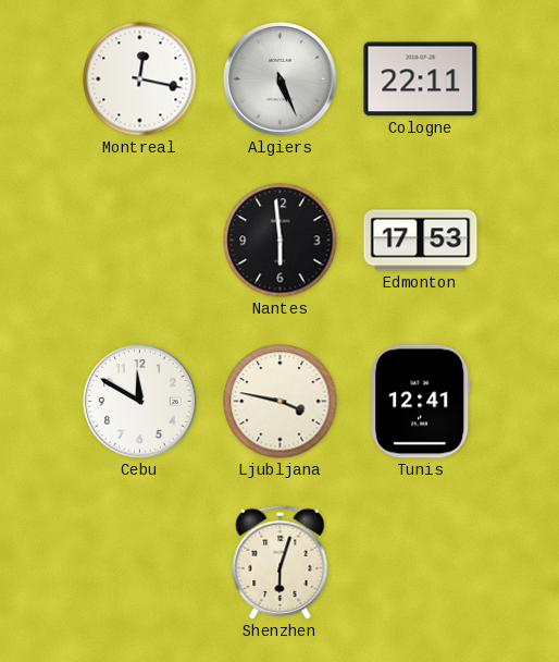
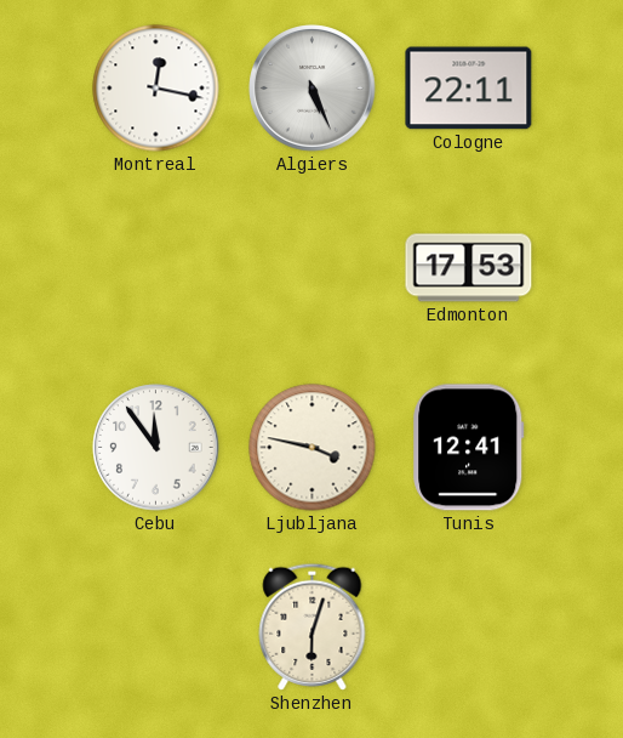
Nantes: 5:59 -> none
Cebu: 11:50 -> 11:54
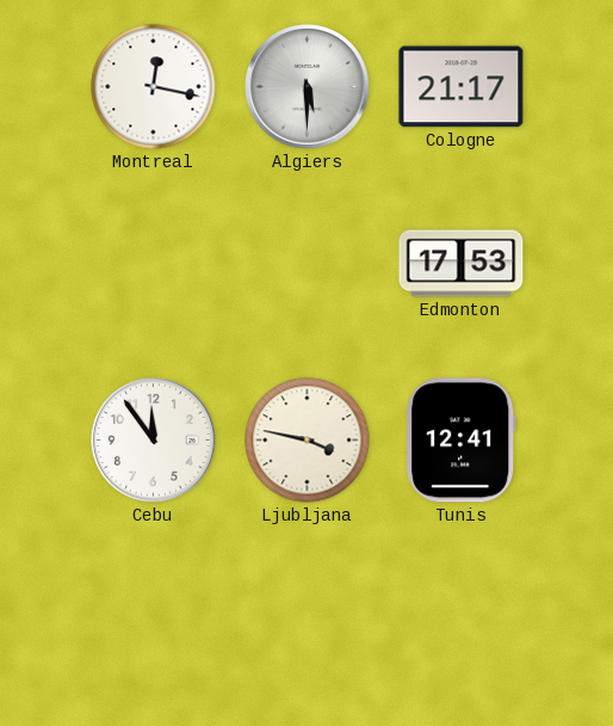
Algiers: 5:26 -> 5:30
Cologne: 22:11 -> 21:17
Shenzhen: 6:03 -> none
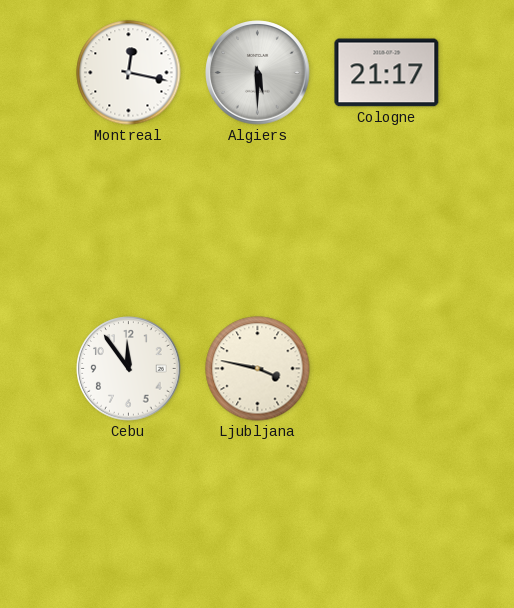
Edmonton: 17:53 -> none
Tunis: 12:41 -> none
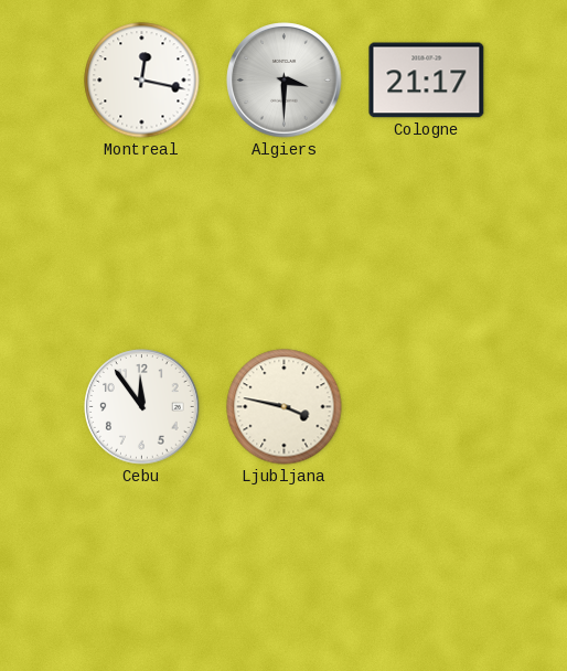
Algiers: 5:30 -> 3:30
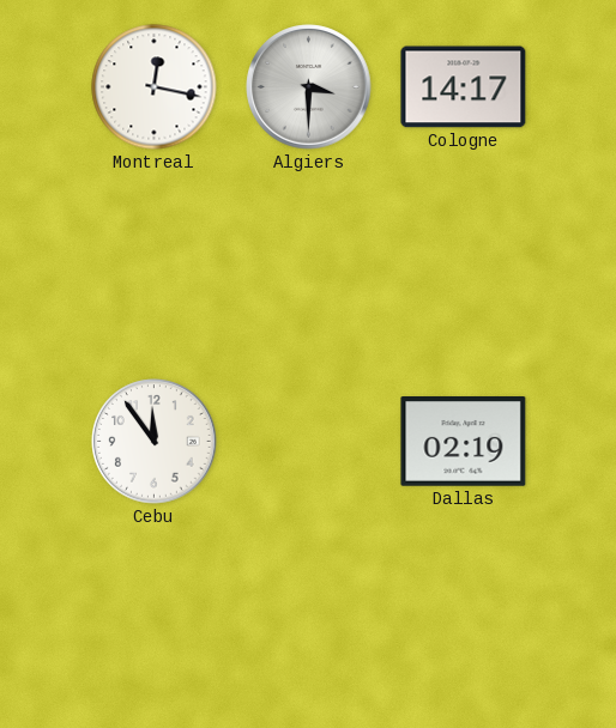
Cologne: 21:17 -> 14:17
Ljubljana: 3:47 -> none
Dallas: none -> 02:19
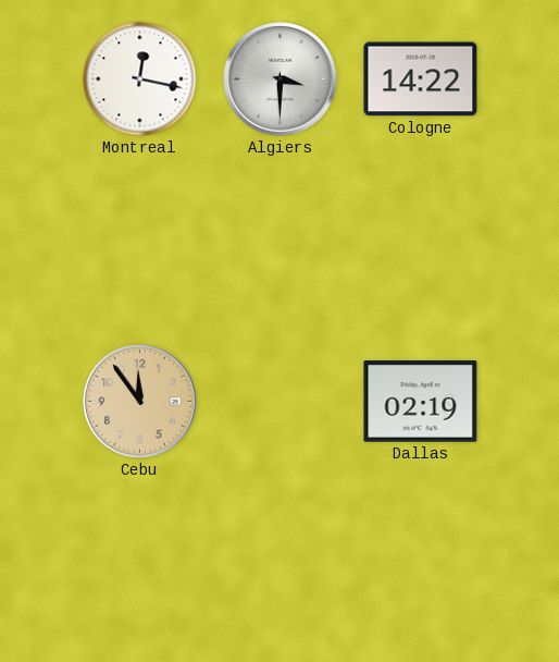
Cologne: 14:17 -> 14:22
Cebu dial: white -> champagne
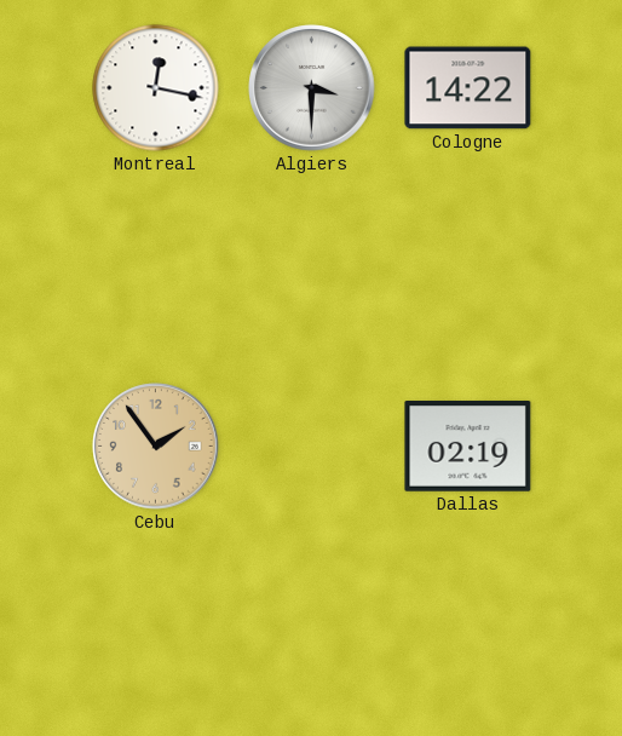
Cebu: 11:54 -> 1:54
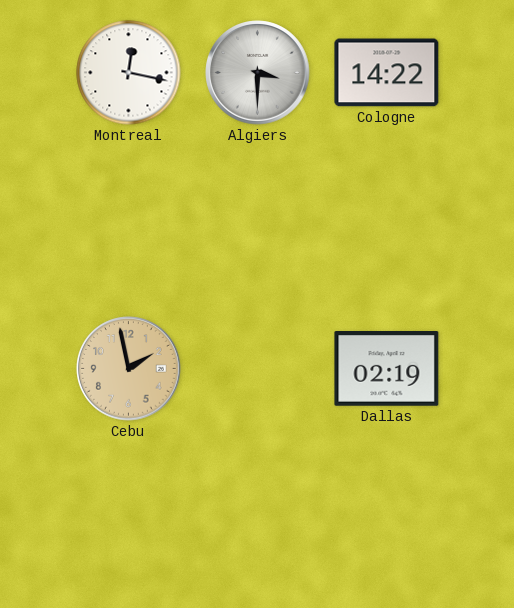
Cebu: 1:54 -> 1:58
